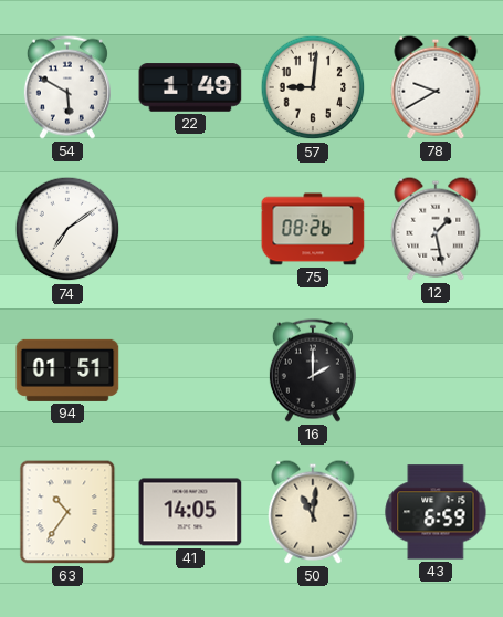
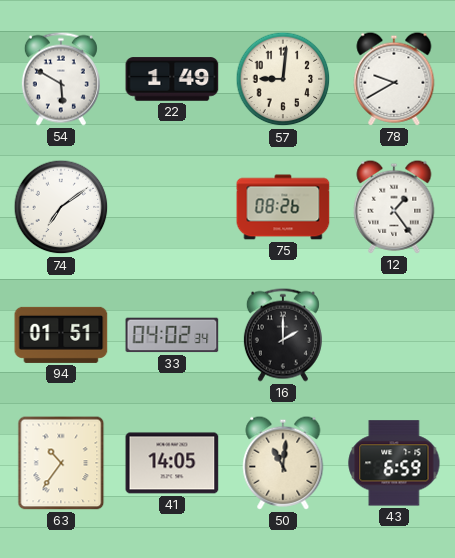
12: 1:28 -> 1:24
33: none -> 04:02
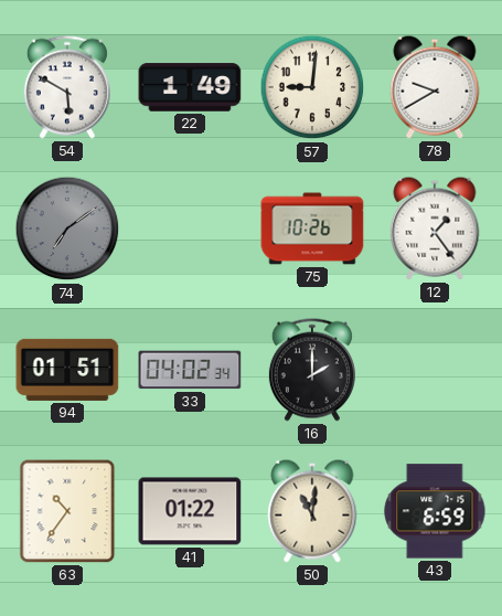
74 dial: white -> grey
75: 08:26 -> 10:26
41: 14:05 -> 01:22
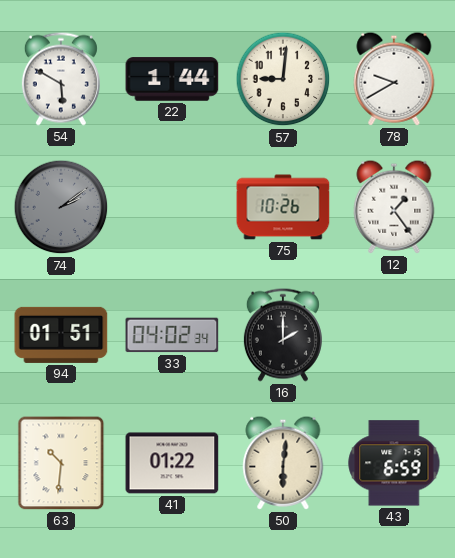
22: 1:49 -> 1:44
74: 7:09 -> 2:09
63: 10:36 -> 10:31
50: 11:01 -> 6:01
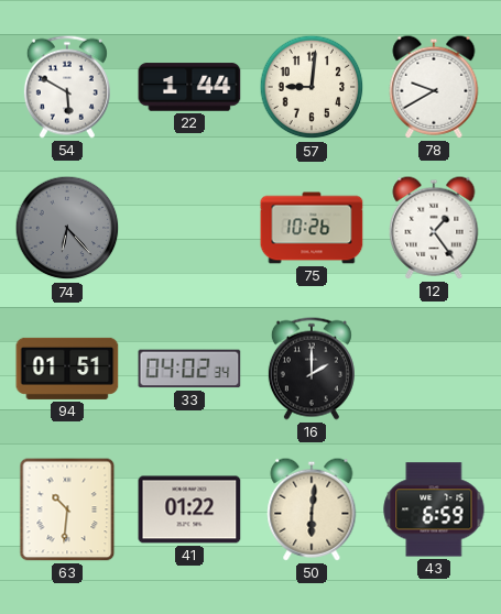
74: 2:09 -> 6:23
